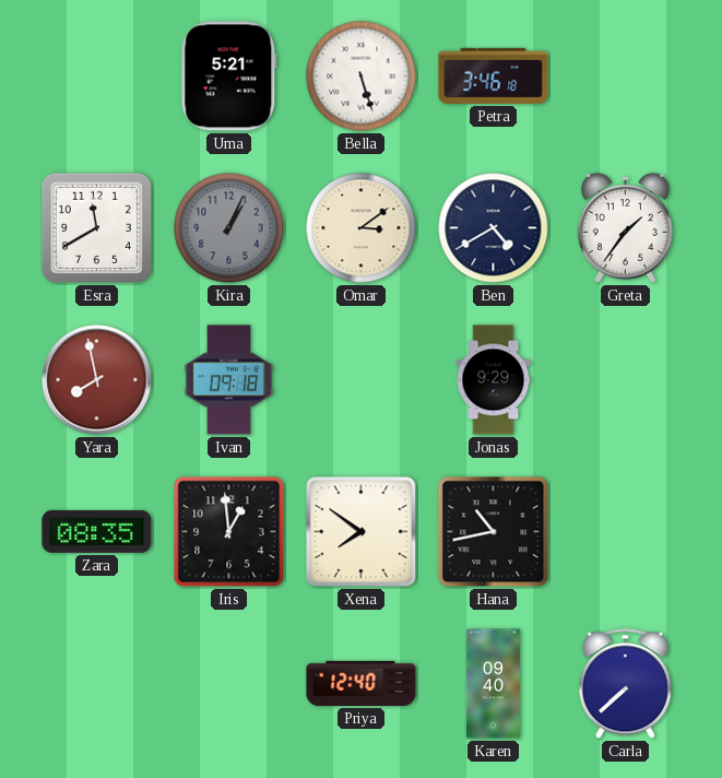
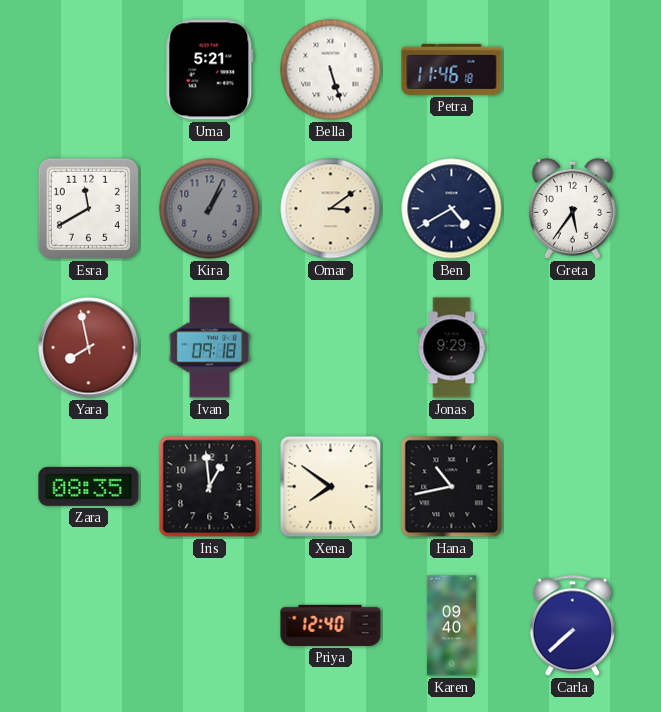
Petra: 3:46 -> 11:46
Greta: 1:36 -> 5:36
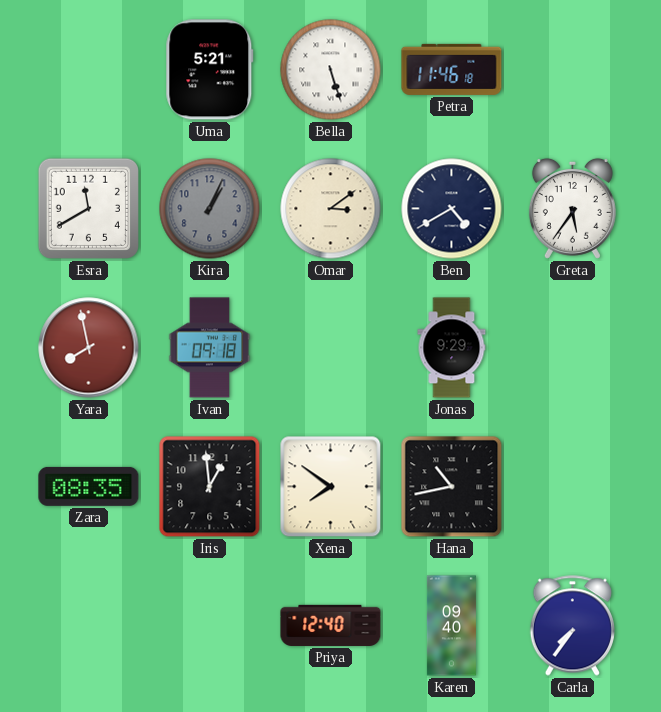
Carla: 7:38 -> 7:36
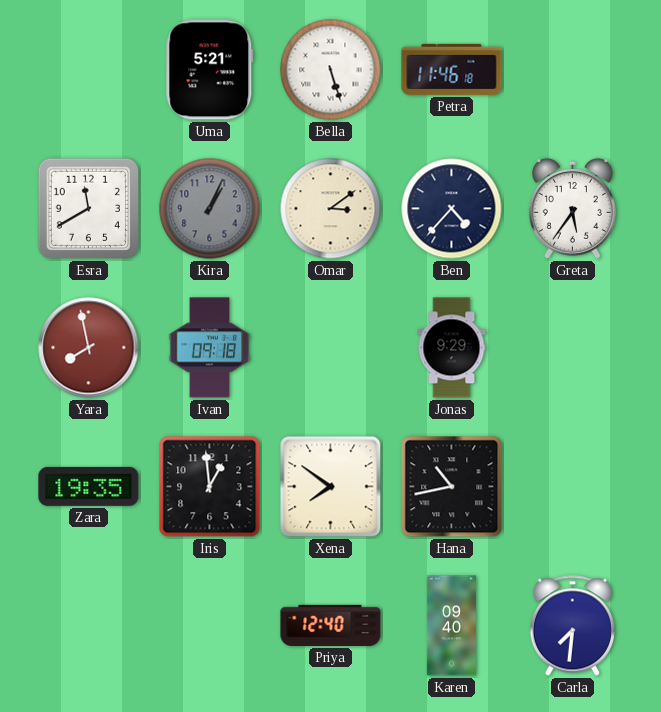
Ben: 4:40 -> 4:37
Zara: 08:35 -> 19:35
Carla: 7:36 -> 7:31
